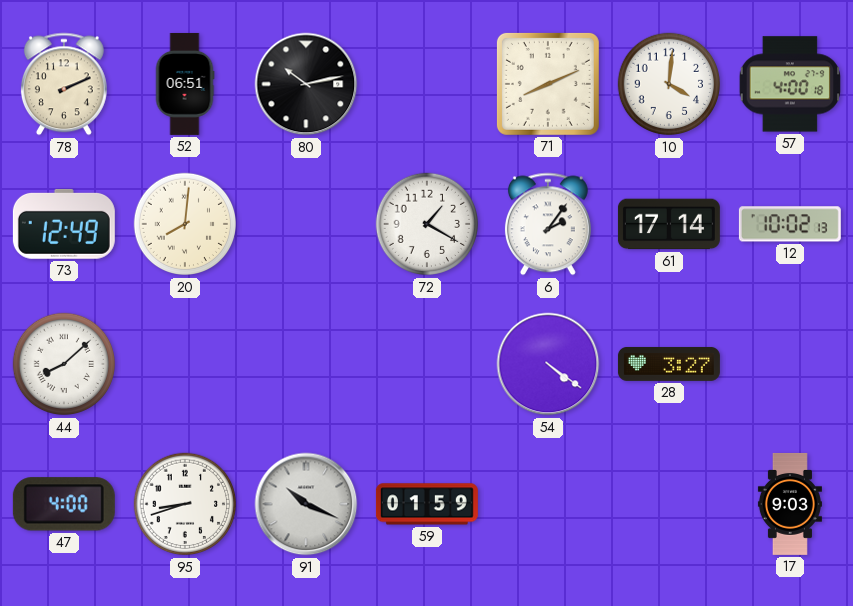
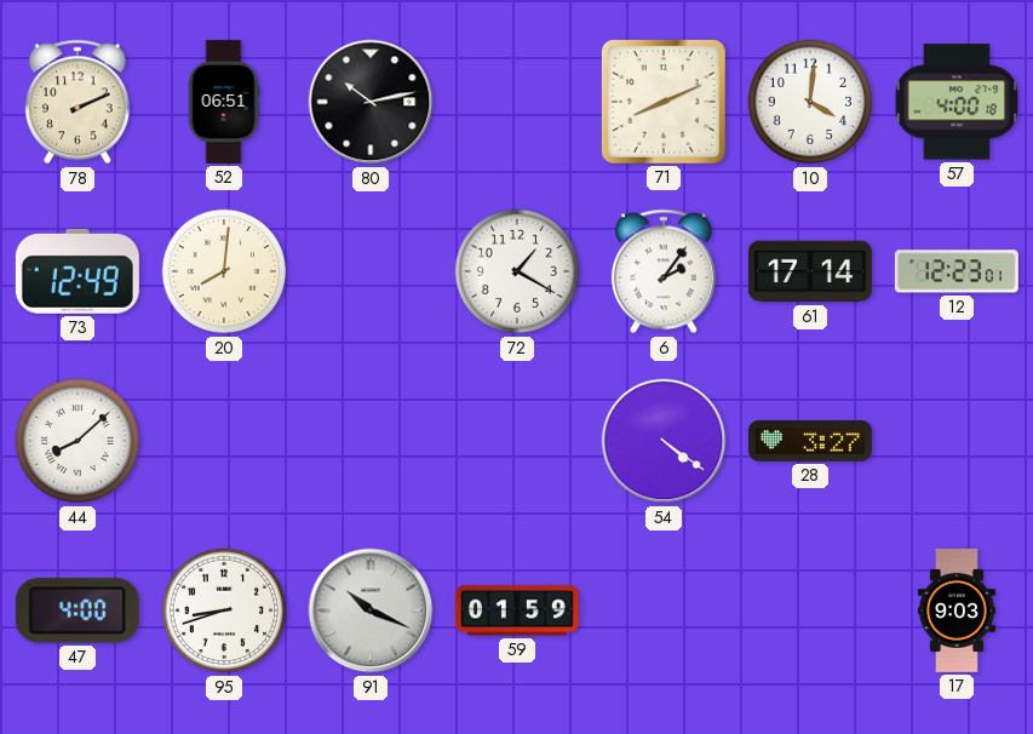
12: 10:02 -> 12:23
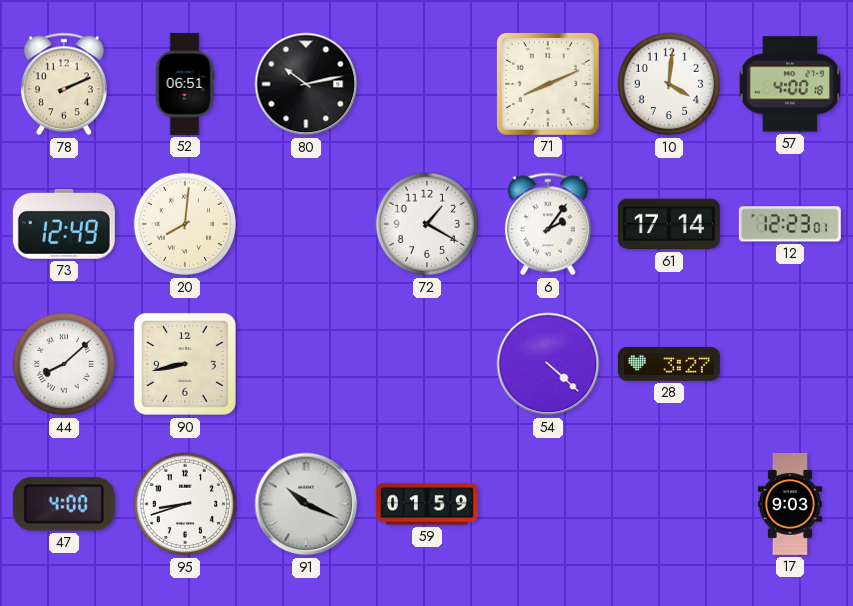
90: none -> 8:43
54: 4:21 -> 4:22
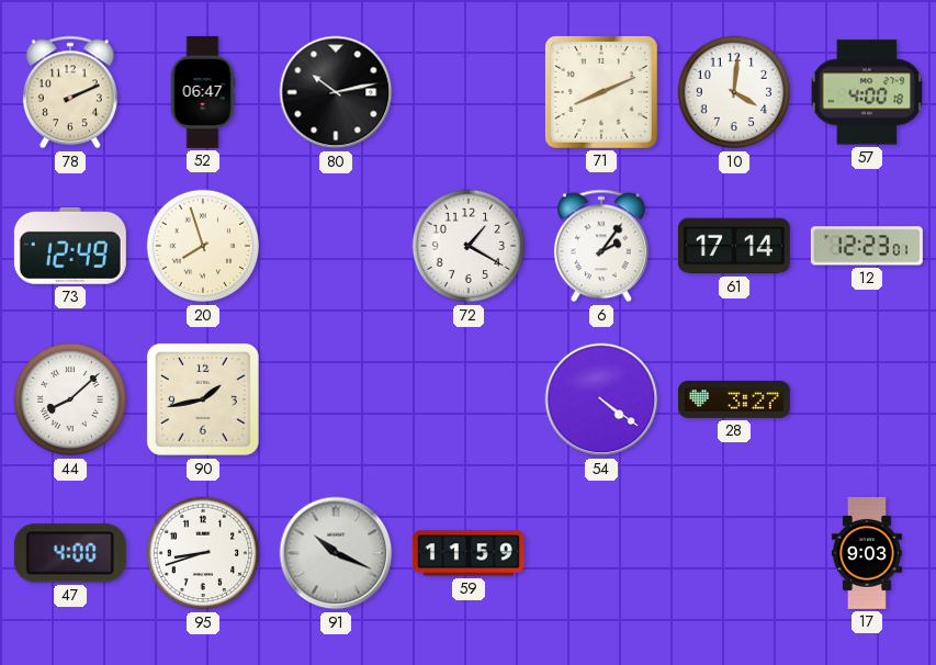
52: 06:51 -> 06:47
20: 8:01 -> 7:57
90: 8:43 -> 1:43
54: 4:22 -> 4:21
59: 01:59 -> 11:59
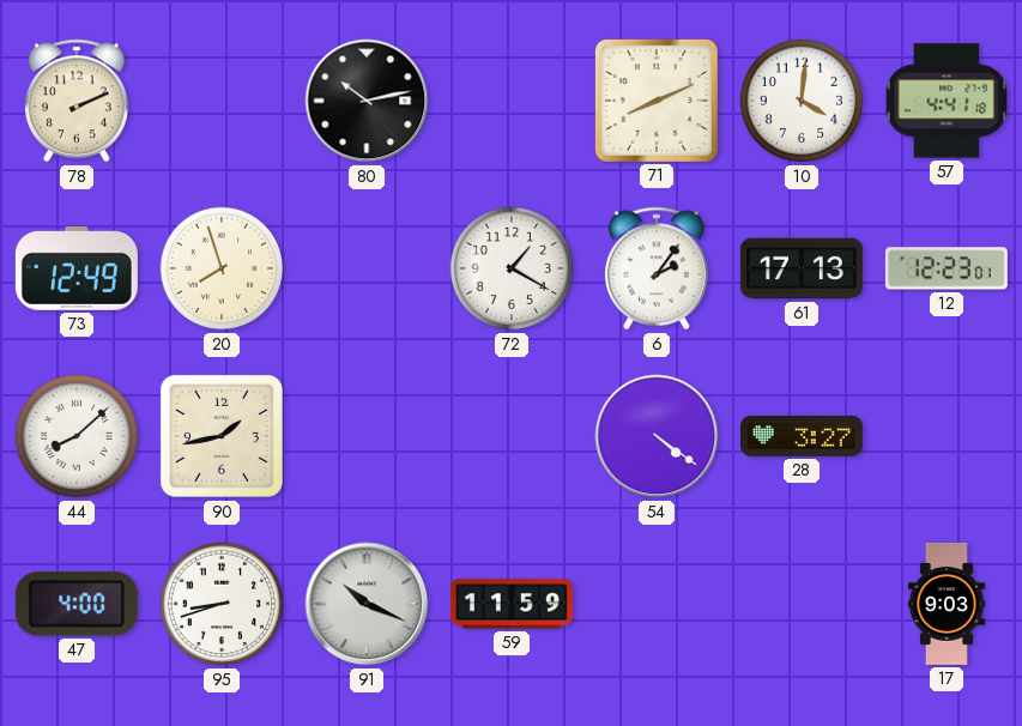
52: 06:47 -> none
57: 4:00 -> 4:41
61: 17:14 -> 17:13
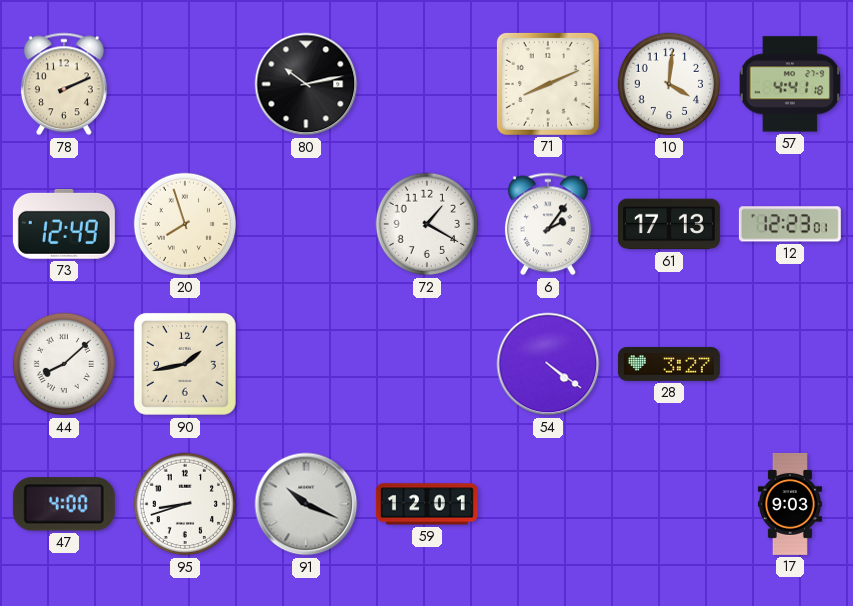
59: 11:59 -> 12:01
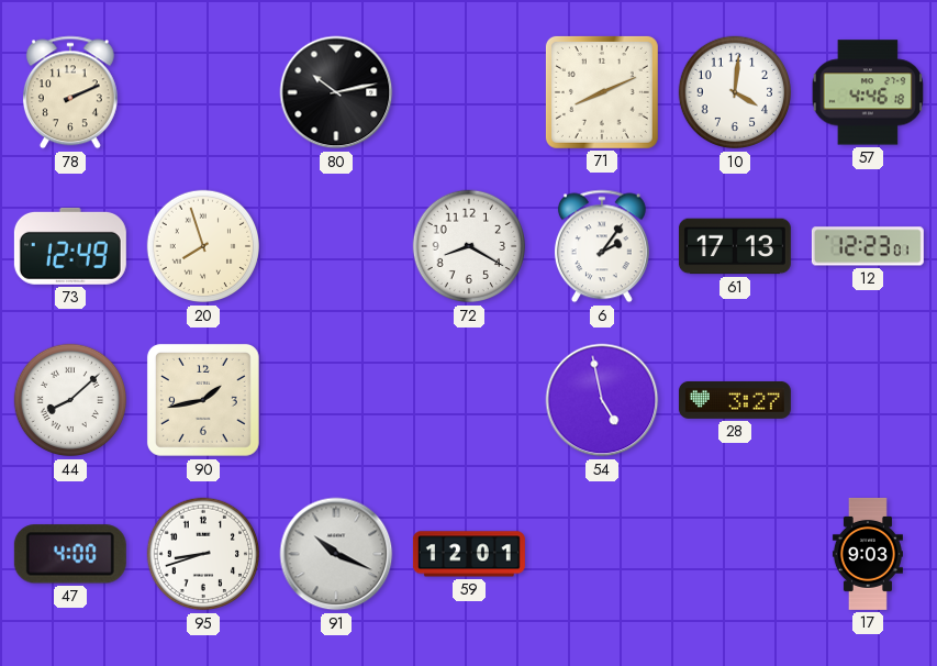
57: 4:41 -> 4:46
72: 1:20 -> 8:20
54: 4:21 -> 4:58
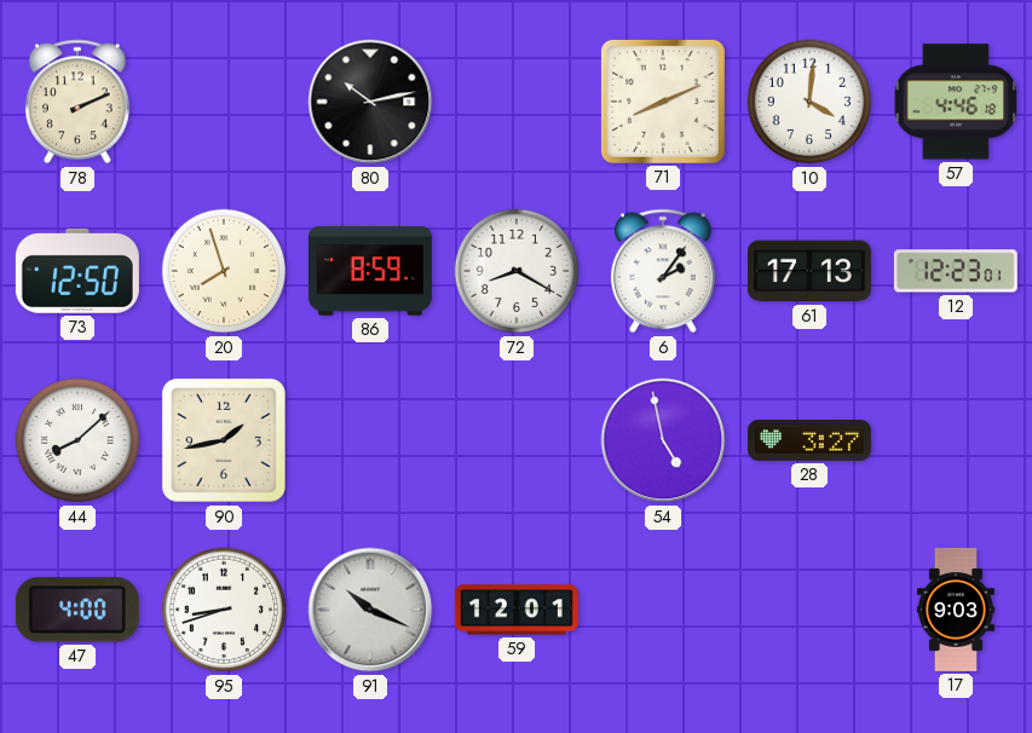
73: 12:49 -> 12:50
86: none -> 8:59
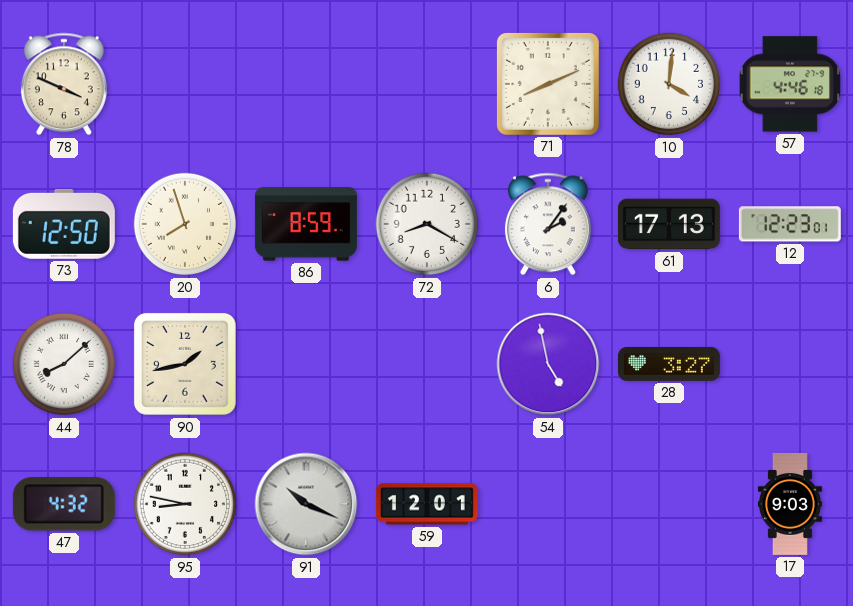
78: 2:11 -> 3:49
80: 10:13 -> none
47: 4:00 -> 4:32
95: 8:42 -> 8:47
